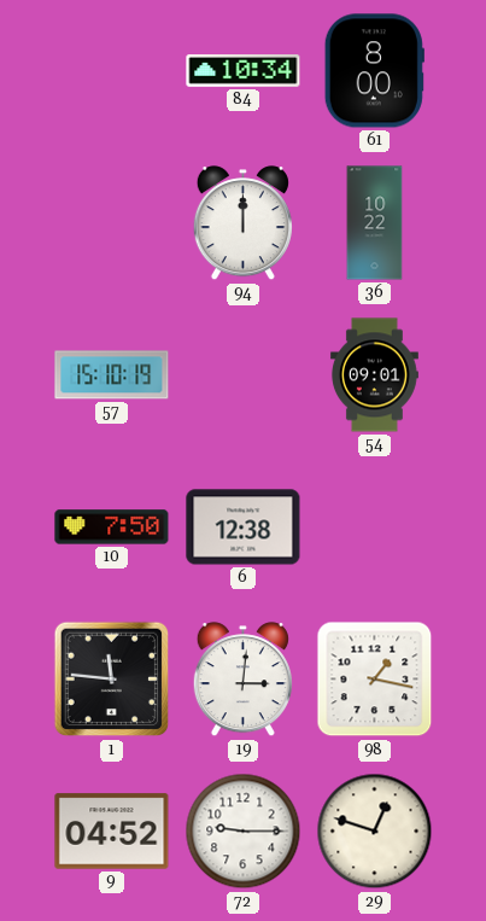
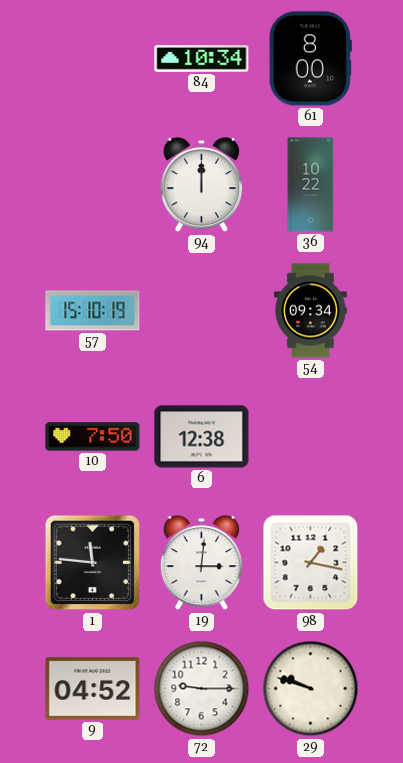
54: 09:01 -> 09:34
29: 12:48 -> 9:48
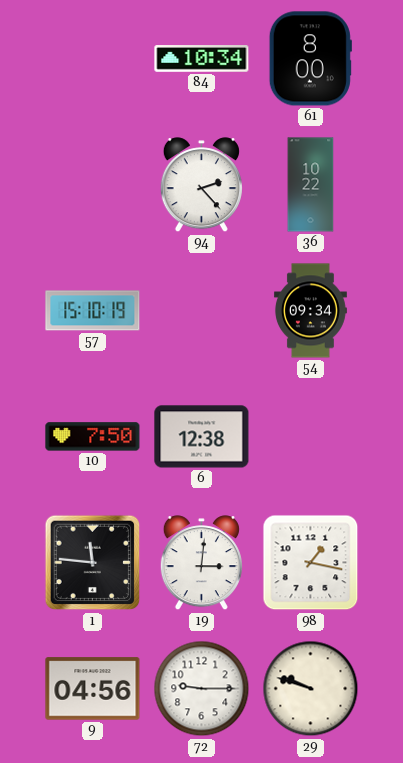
94: 12:00 -> 2:23
9: 04:52 -> 04:56
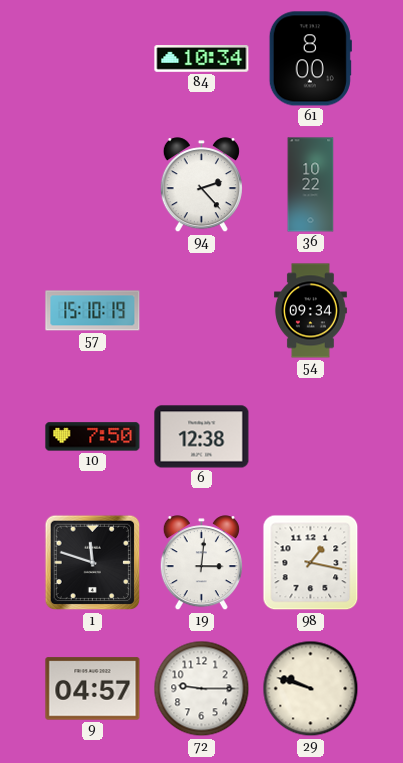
1: 11:46 -> 11:48
9: 04:56 -> 04:57
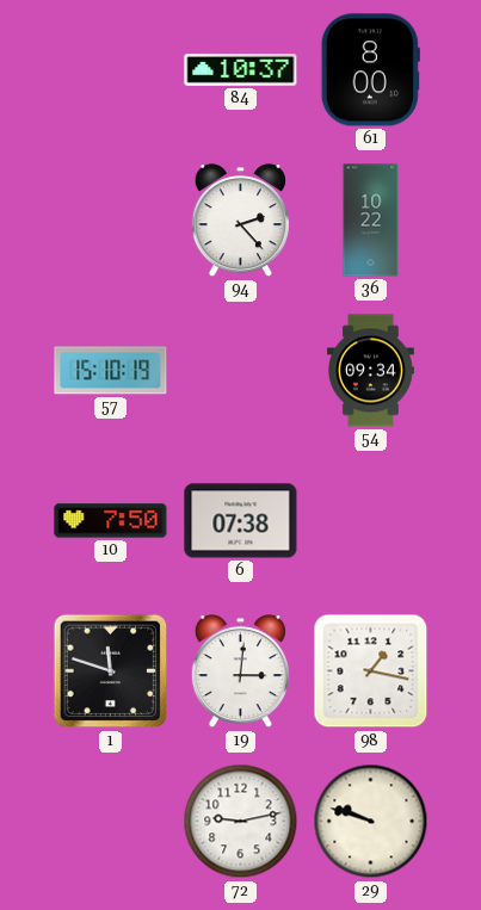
84: 10:34 -> 10:37
6: 12:38 -> 07:38
9: 04:57 -> none
72: 9:15 -> 9:13
